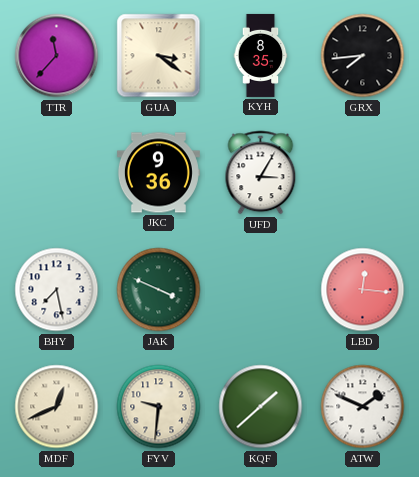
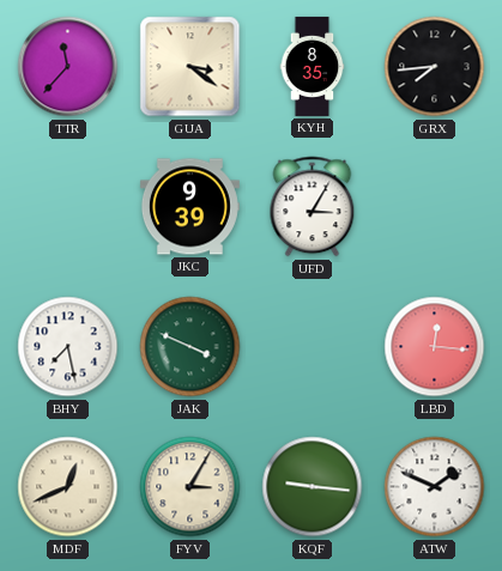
JKC: 9:36 -> 9:39
FYV: 9:31 -> 3:05
KQF: 1:38 -> 9:16
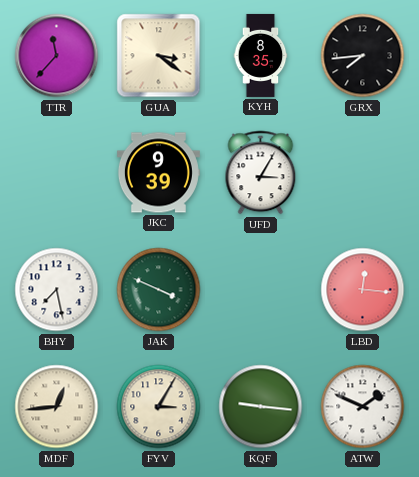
MDF: 12:41 -> 12:44
